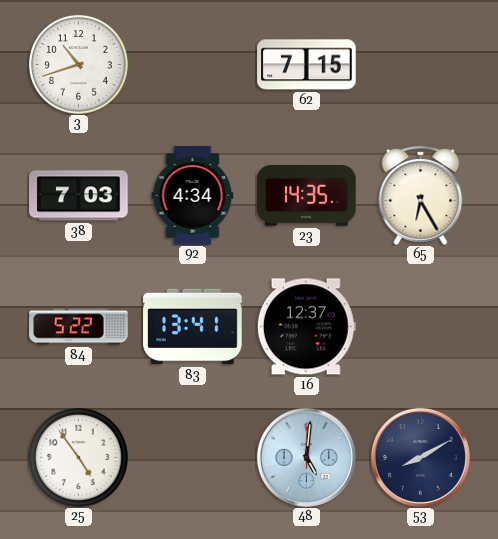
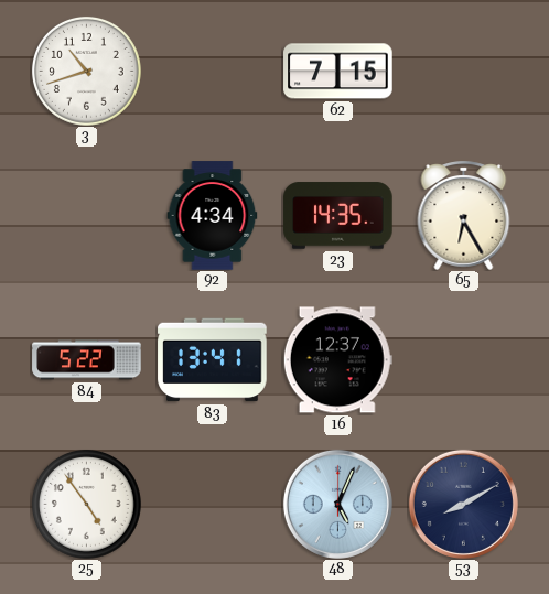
38: 7:03 -> none
48: 5:01 -> 5:04
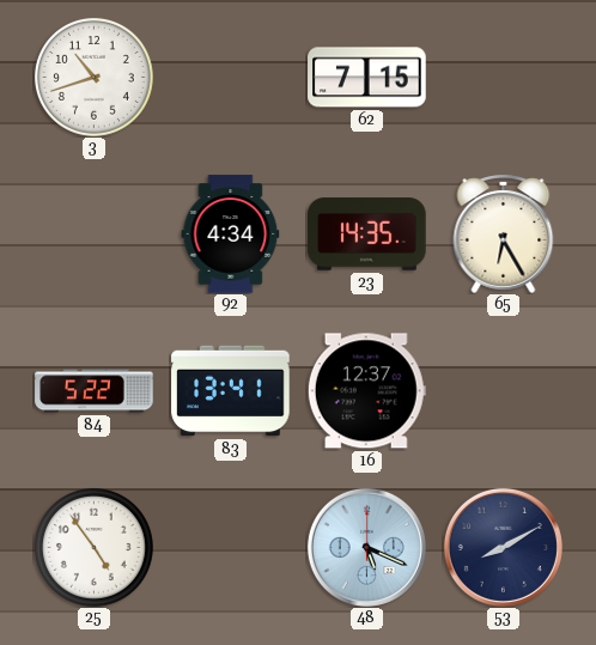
48: 5:04 -> 5:19
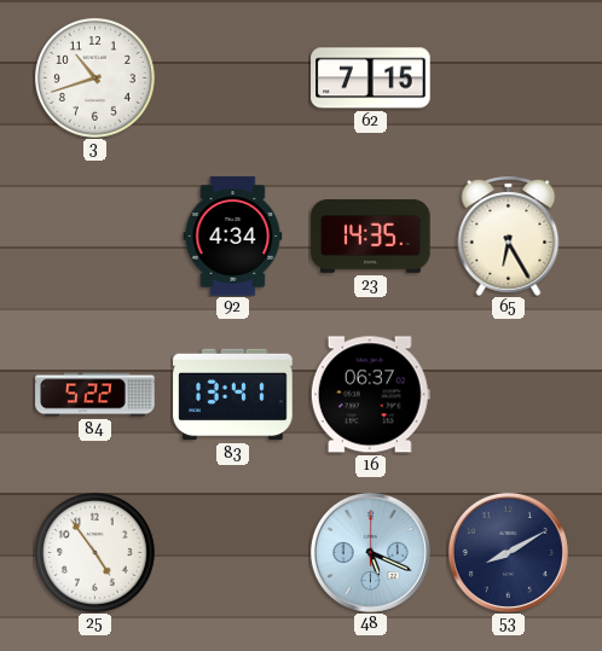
16: 12:37 -> 06:37
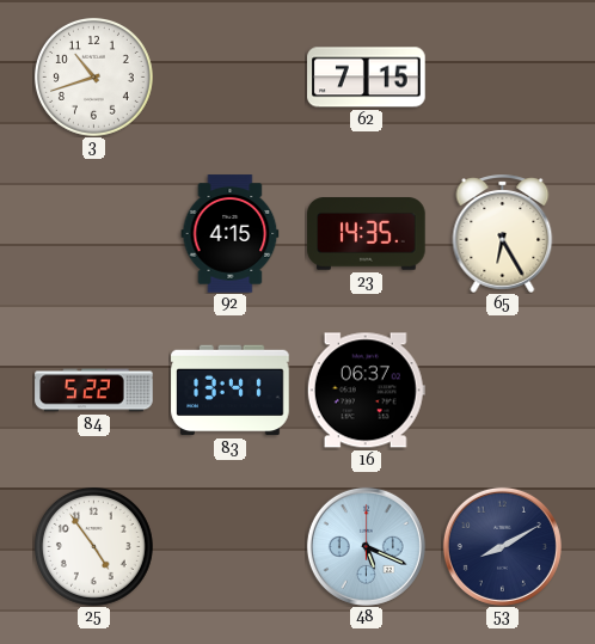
92: 4:34 -> 4:15
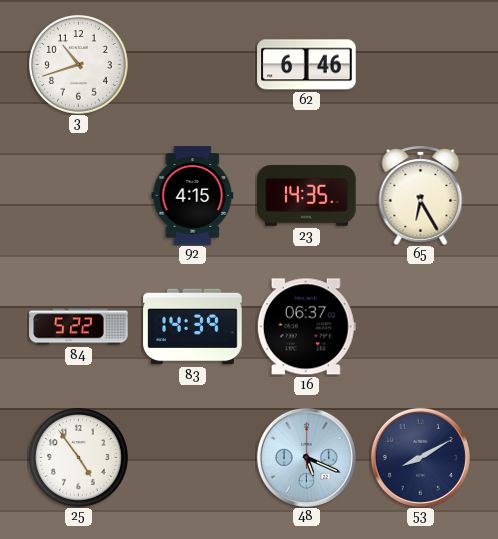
62: 7:15 -> 6:46
83: 13:41 -> 14:39
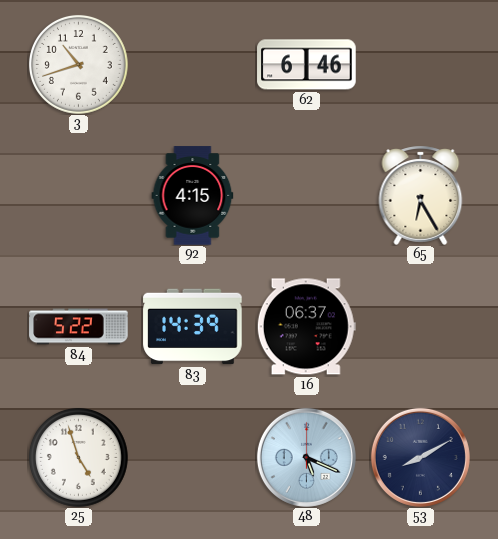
23: 14:35 -> none
25: 4:54 -> 4:57
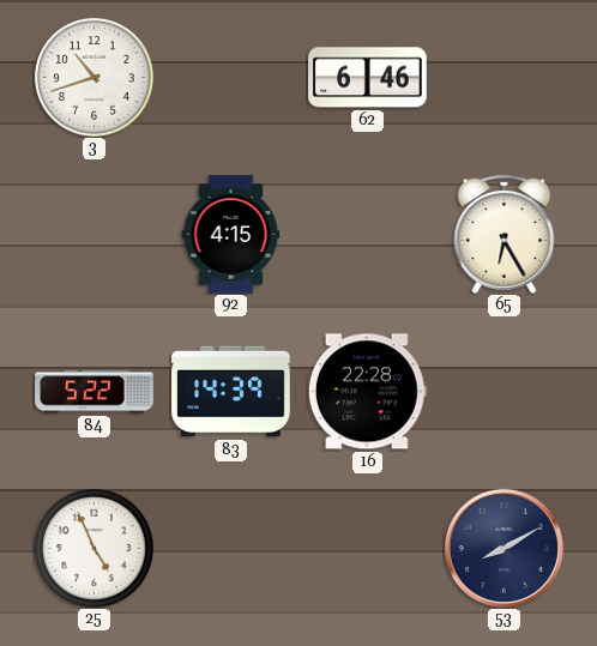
16: 06:37 -> 22:28
25: 4:57 -> 4:56
48: 5:19 -> none
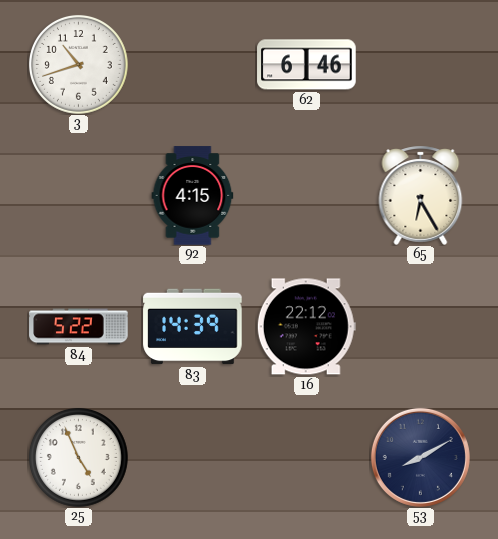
16: 22:28 -> 22:12
